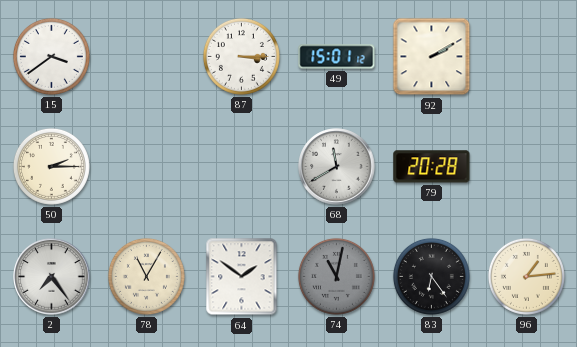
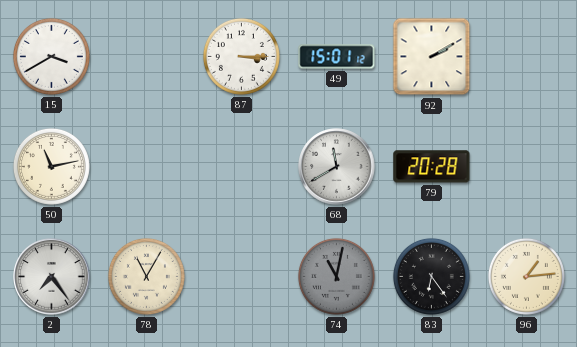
15: 3:39 -> 3:40
50: 2:15 -> 11:13
64: 1:51 -> none
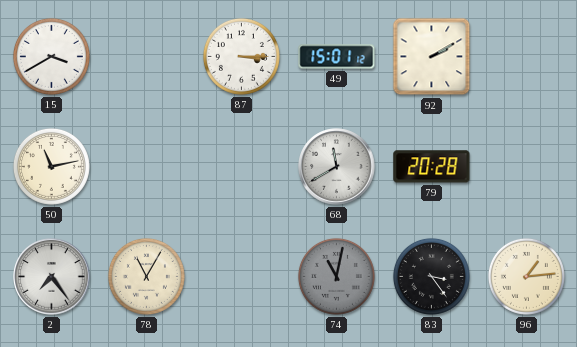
83: 6:24 -> 3:24
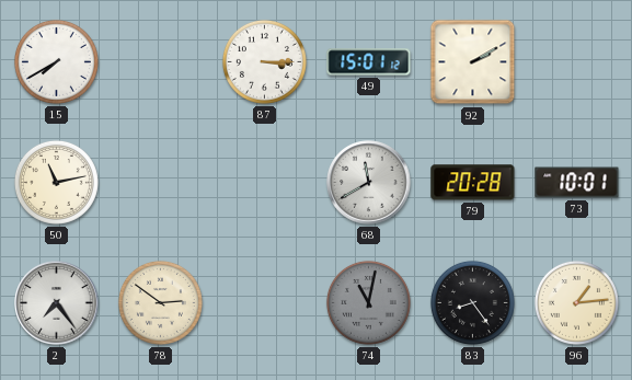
15: 3:40 -> 7:40
73: none -> 10:01
78: 11:05 -> 2:51
83: 3:24 -> 8:24
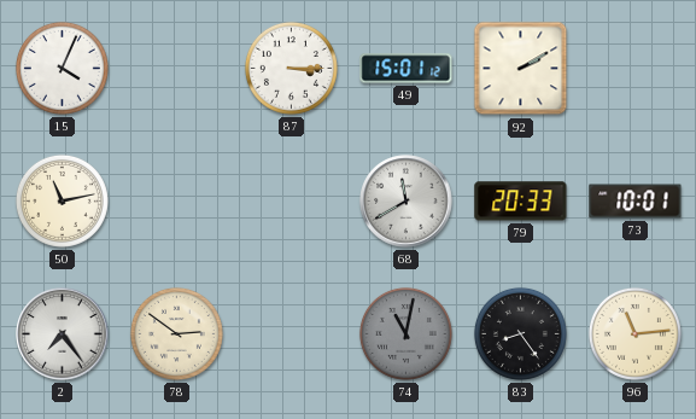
15: 7:40 -> 4:04
79: 20:28 -> 20:33
96: 1:14 -> 11:14
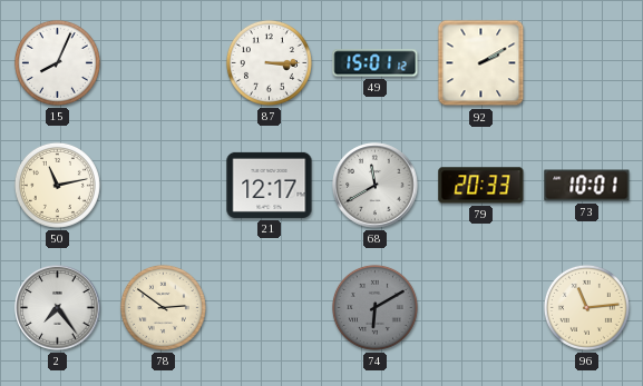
15: 4:04 -> 8:04
21: none -> 12:17
74: 11:02 -> 6:10
83: 8:24 -> none
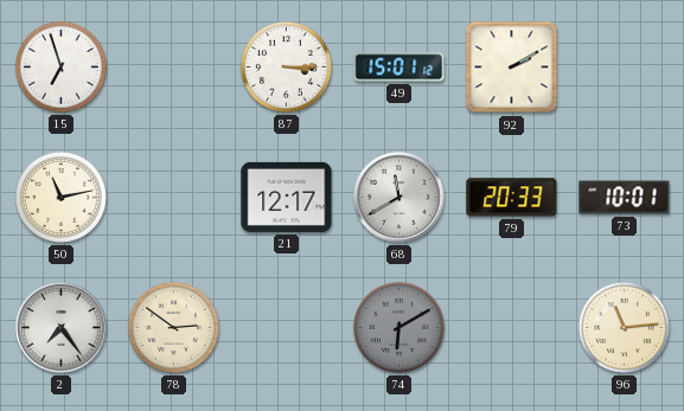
15: 8:04 -> 6:57
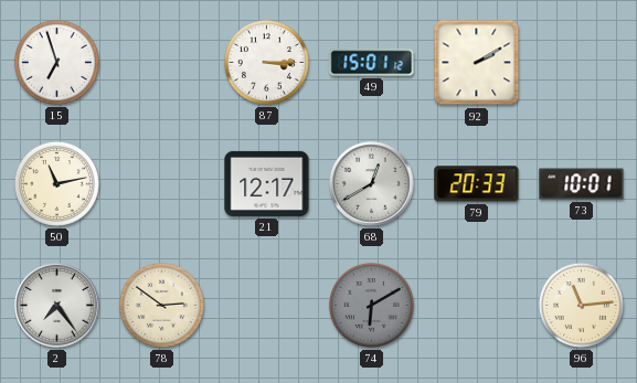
68: 11:40 -> 12:40
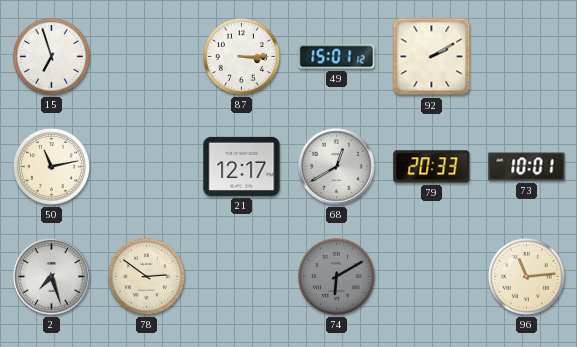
2: 7:24 -> 7:27
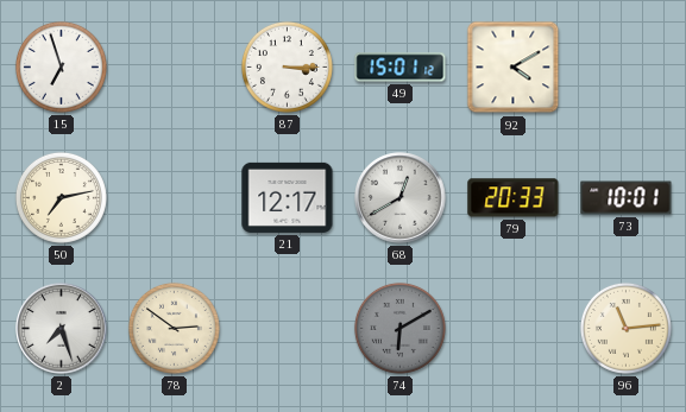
92: 2:10 -> 4:10
50: 11:13 -> 7:13
